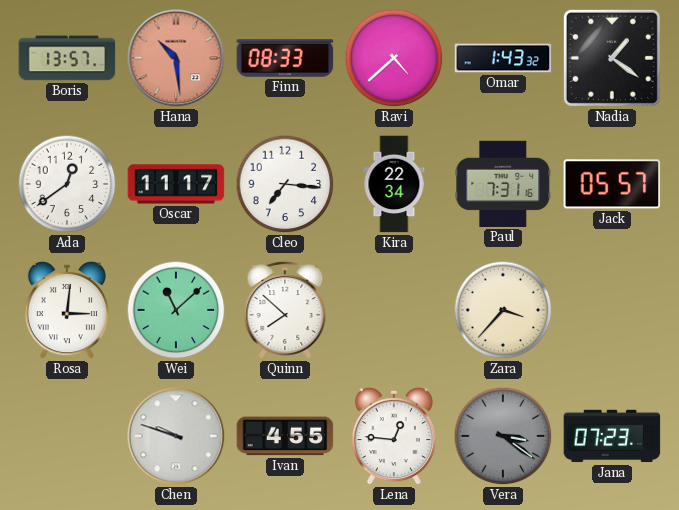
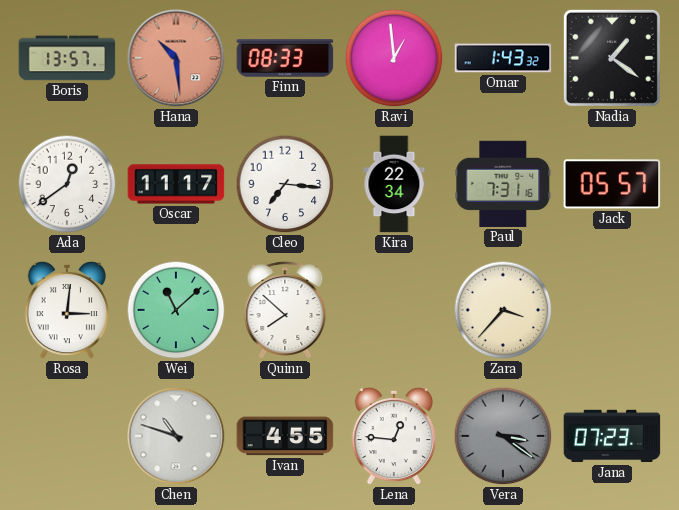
Ravi: 4:38 -> 12:59
Chen: 9:48 -> 10:48
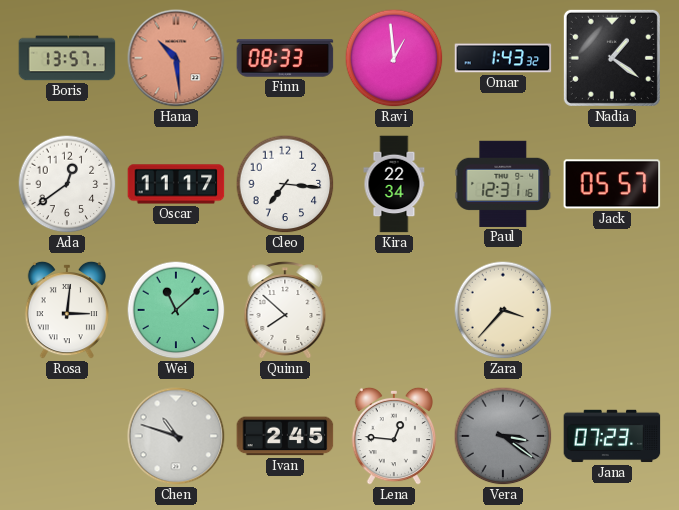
Paul: 7:31 -> 12:31
Ivan: 4:55 -> 2:45
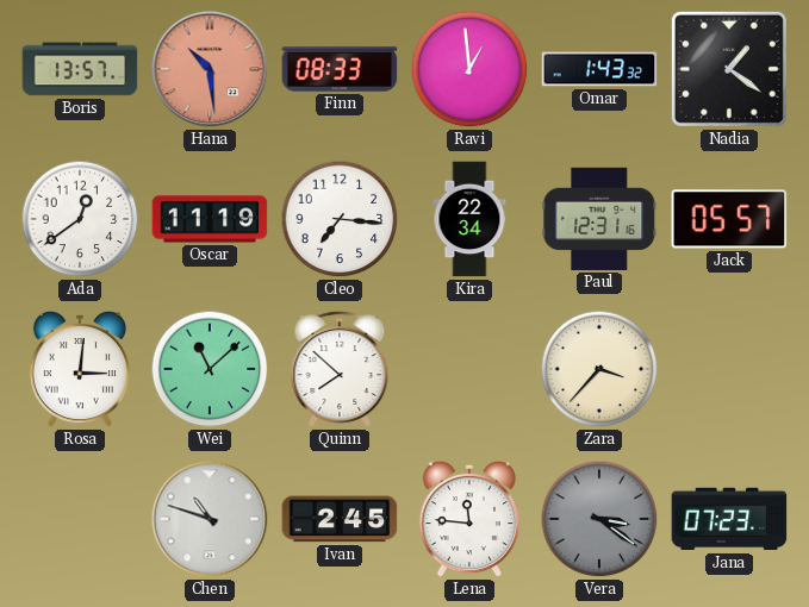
Oscar: 11:17 -> 11:19
Lena: 12:46 -> 11:46
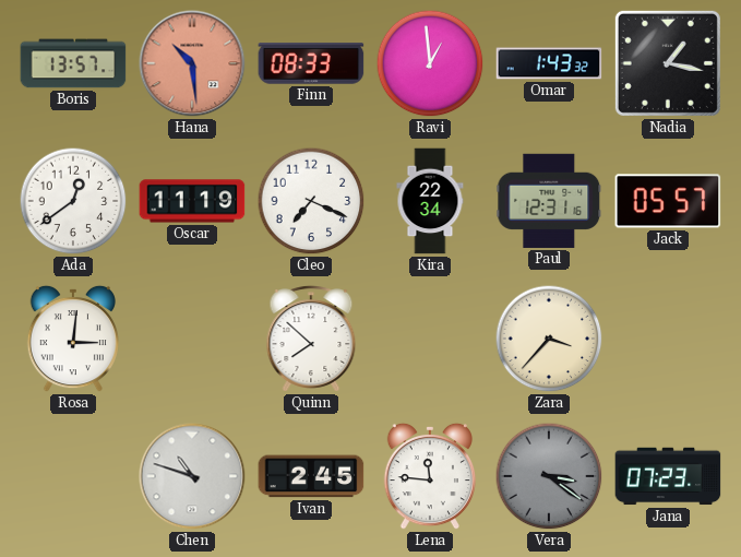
Nadia: 1:21 -> 1:17
Cleo: 7:16 -> 7:19
Wei: 11:08 -> none
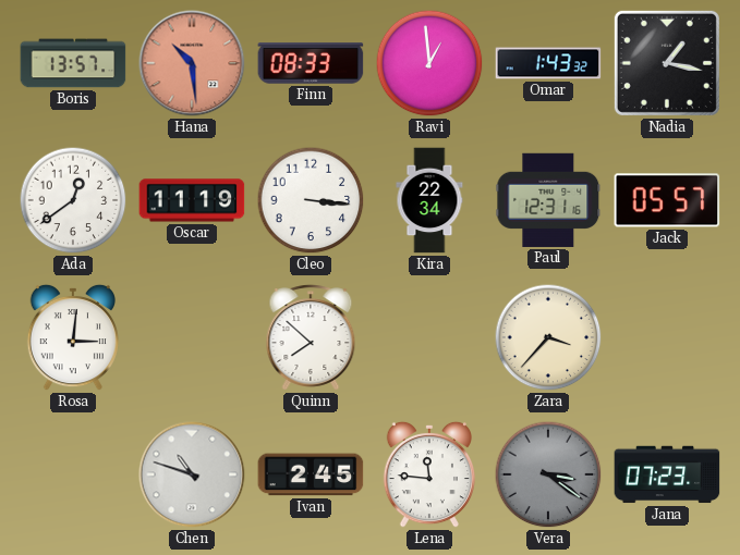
Cleo: 7:19 -> 3:16
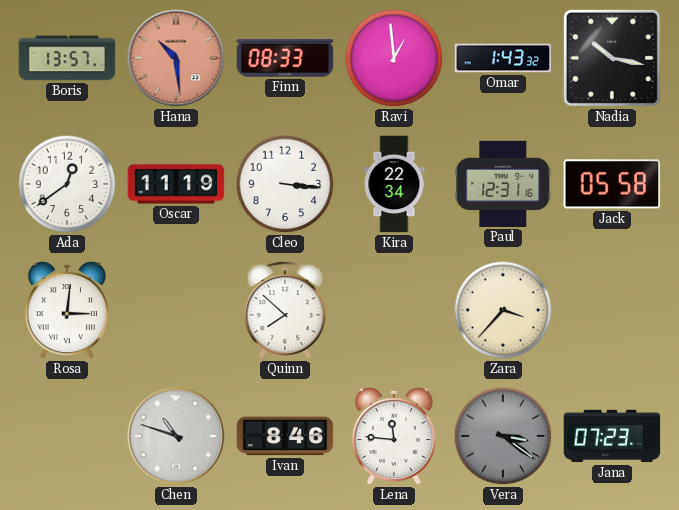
Nadia: 1:17 -> 10:17
Jack: 05:57 -> 05:58
Ivan: 2:45 -> 8:46
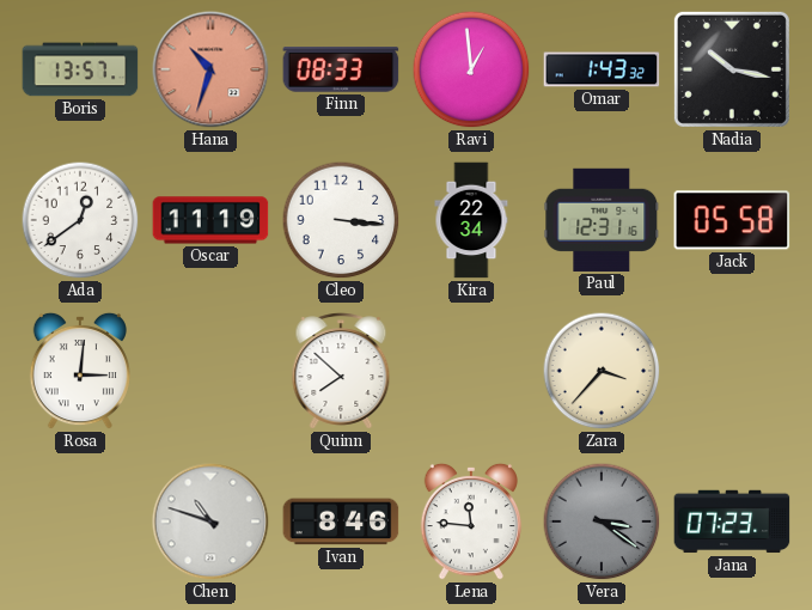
Hana: 10:29 -> 10:33
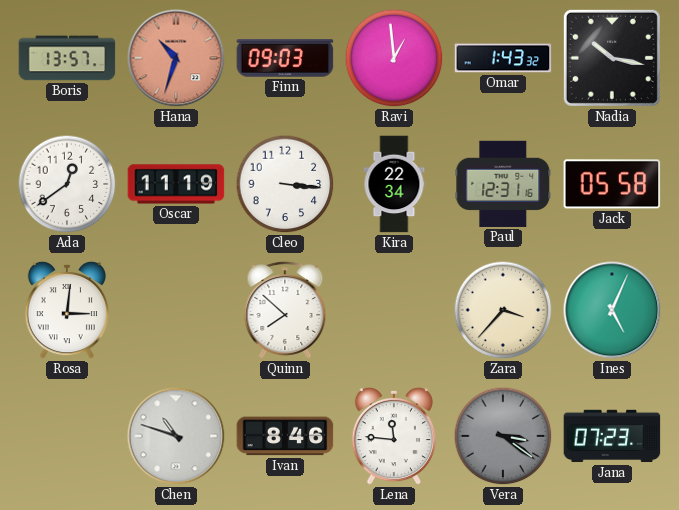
Finn: 08:33 -> 09:03
Ines: none -> 5:04
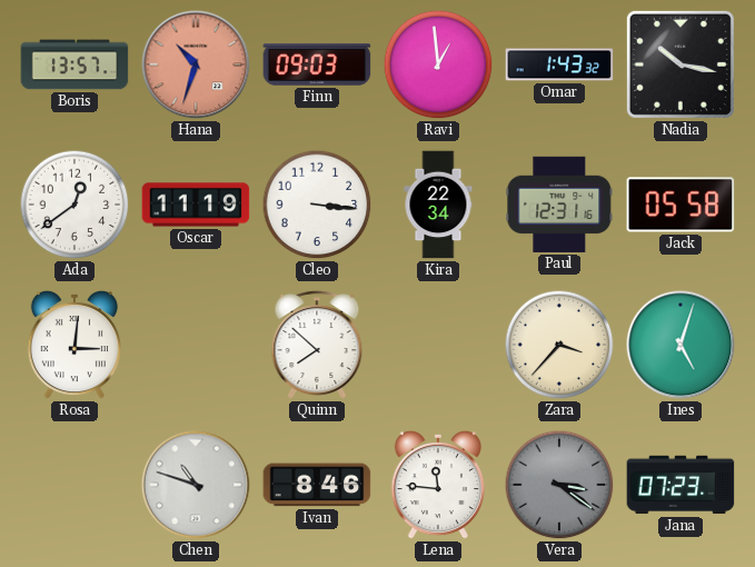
Ines: 5:04 -> 5:03
